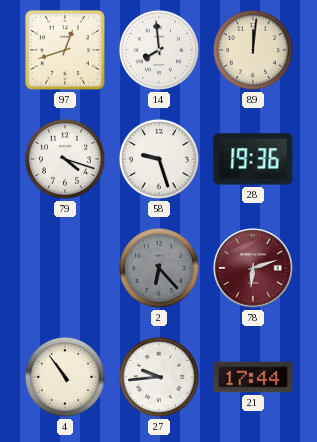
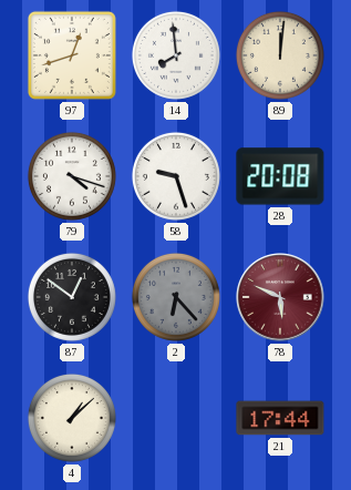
28: 19:36 -> 20:08
87: none -> 12:51
78: 6:12 -> 5:49
4: 10:54 -> 1:08
27: 9:44 -> none
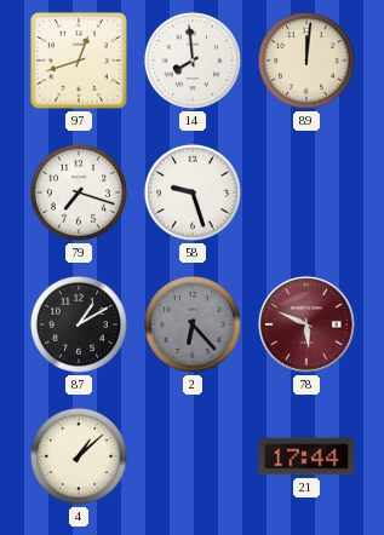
79: 4:18 -> 7:18
28: 20:08 -> none
87: 12:51 -> 1:10
